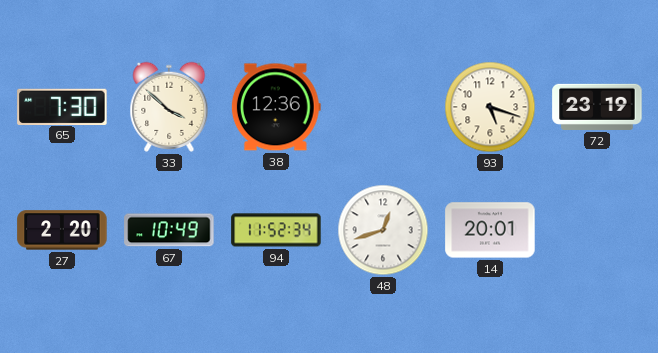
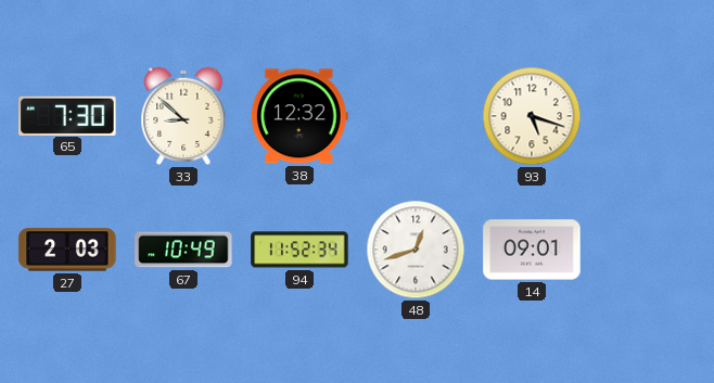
33: 3:52 -> 8:52
38: 12:36 -> 12:32
72: 23:19 -> none
27: 2:20 -> 2:03
14: 20:01 -> 09:01
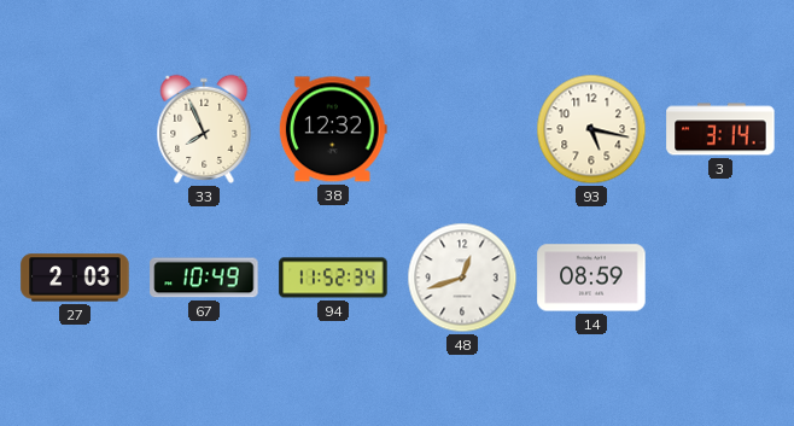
65: 7:30 -> none
33: 8:52 -> 7:56
93: 5:18 -> 5:17
3: none -> 3:14
14: 09:01 -> 08:59
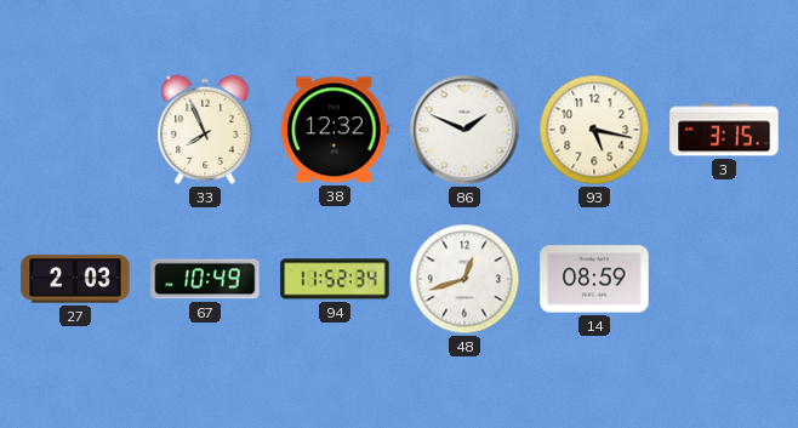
86: none -> 1:49
3: 3:14 -> 3:15
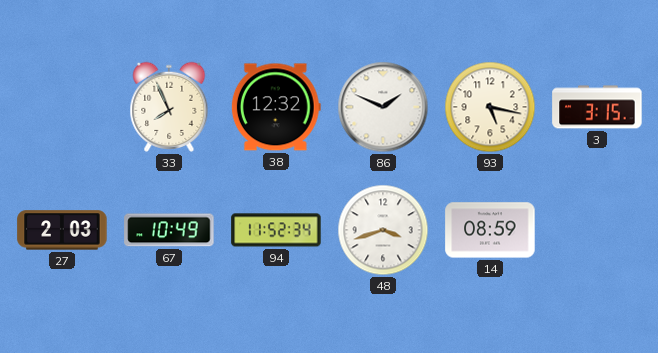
48: 12:42 -> 3:42
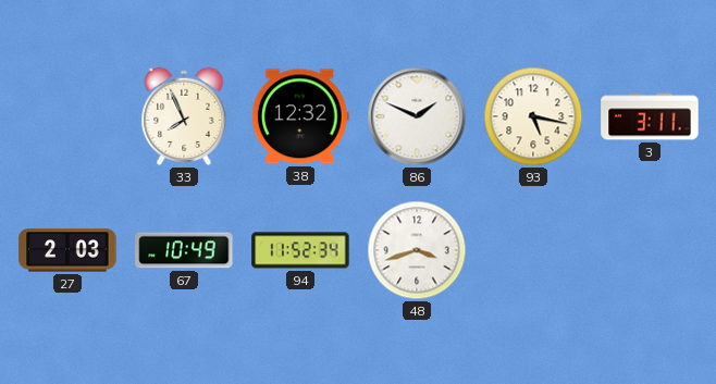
3: 3:15 -> 3:11
14: 08:59 -> none
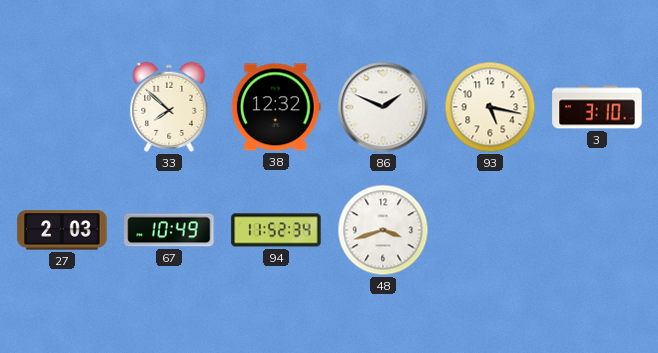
33: 7:56 -> 7:52
3: 3:11 -> 3:10
